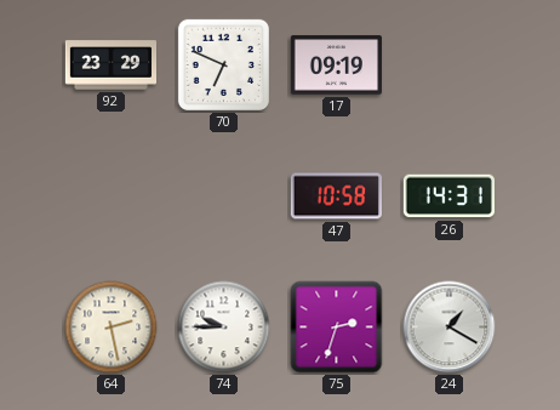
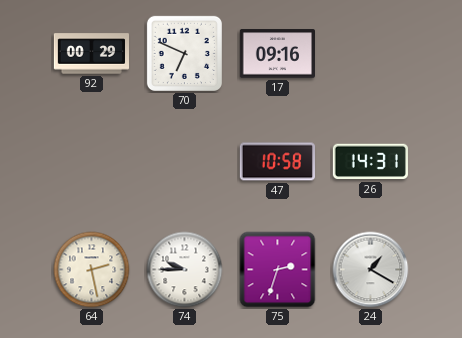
92: 23:29 -> 00:29
17: 09:19 -> 09:16
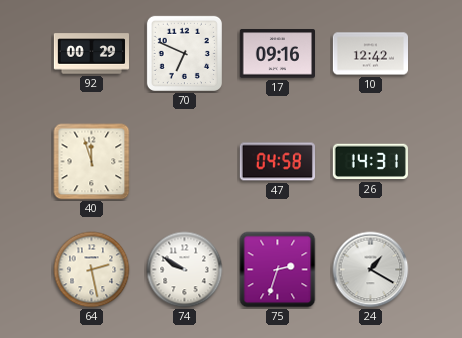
10: none -> 12:42
40: none -> 11:57
47: 10:58 -> 04:58
74: 9:45 -> 9:50
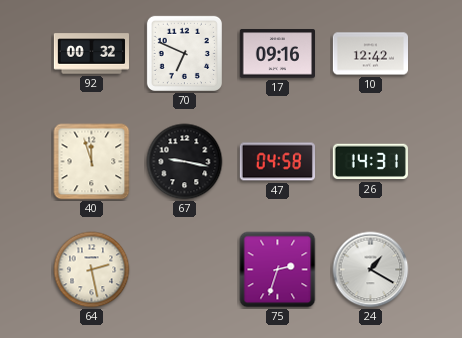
92: 00:29 -> 00:32
67: none -> 9:17
74: 9:50 -> none
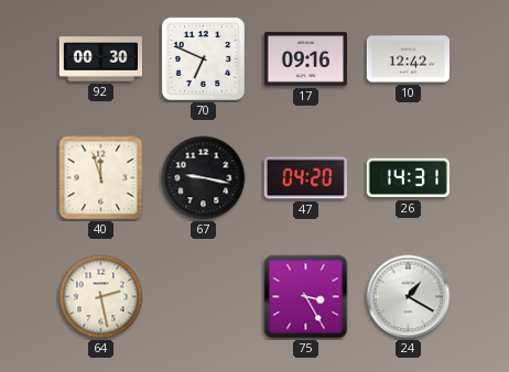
92: 00:32 -> 00:30
47: 04:58 -> 04:20
75: 2:33 -> 3:25
